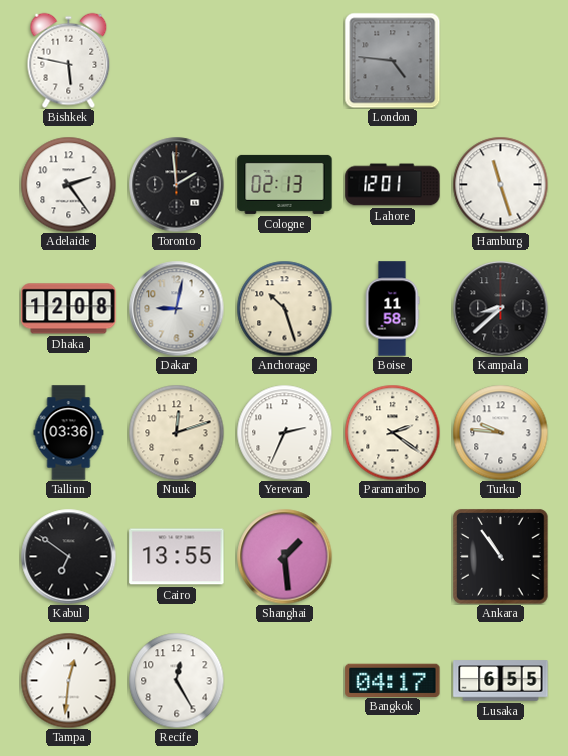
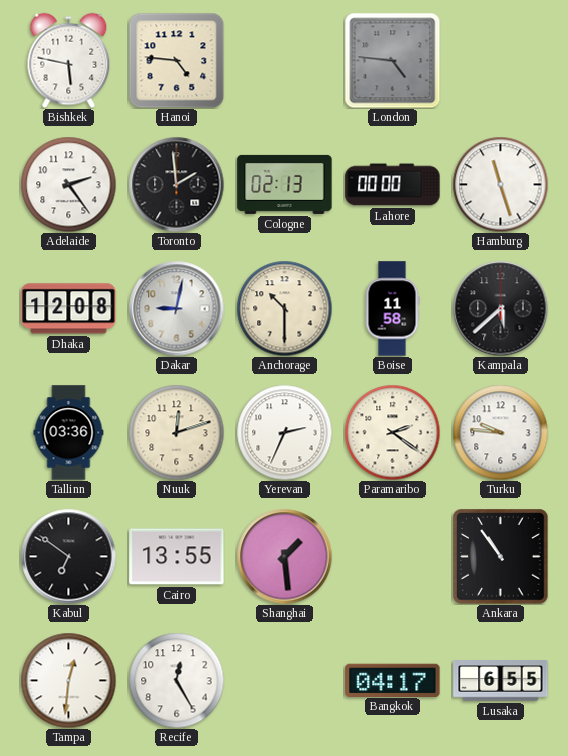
Hanoi: none -> 4:46
Lahore: 12:01 -> 00:00
Anchorage: 10:27 -> 10:30
Kampala: 8:38 -> 5:38
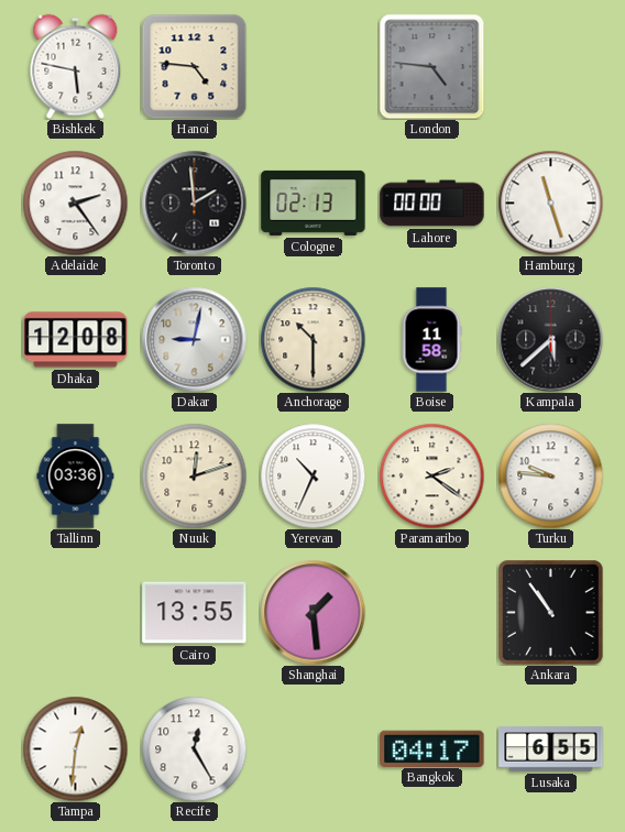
Yerevan: 2:34 -> 10:34
Kabul: 6:51 -> none
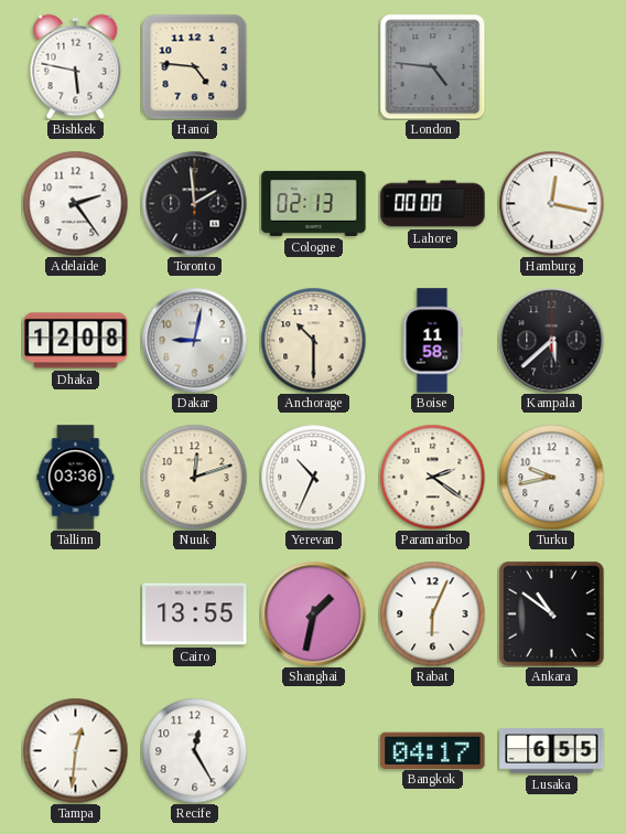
Hamburg: 11:27 -> 12:17
Turku: 9:46 -> 9:43
Shanghai: 1:29 -> 1:32
Rabat: none -> 6:04
Ankara: 10:54 -> 10:51
